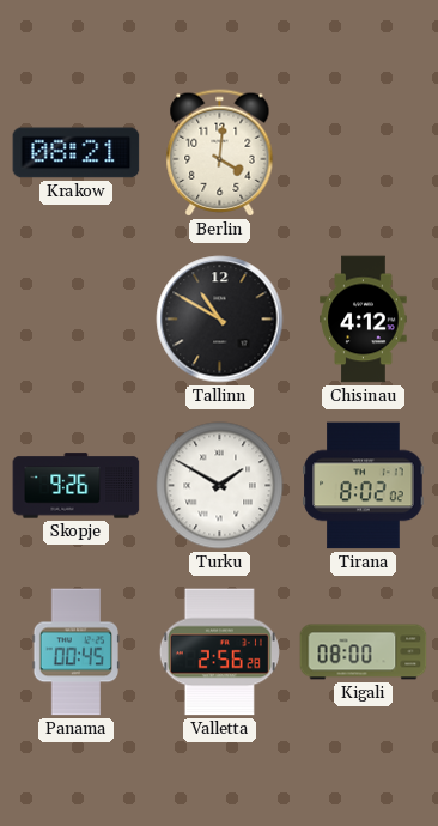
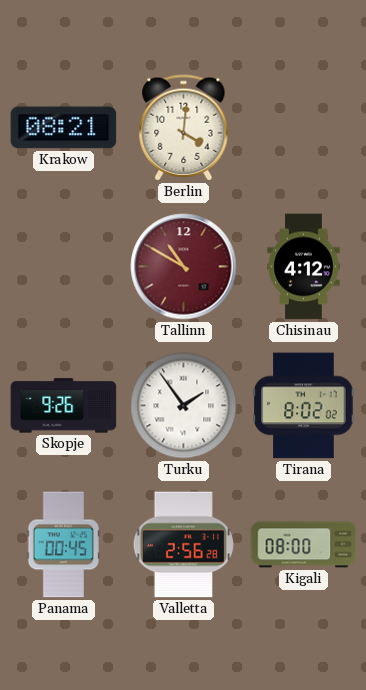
Tallinn dial: black -> burgundy
Turku: 1:50 -> 1:54
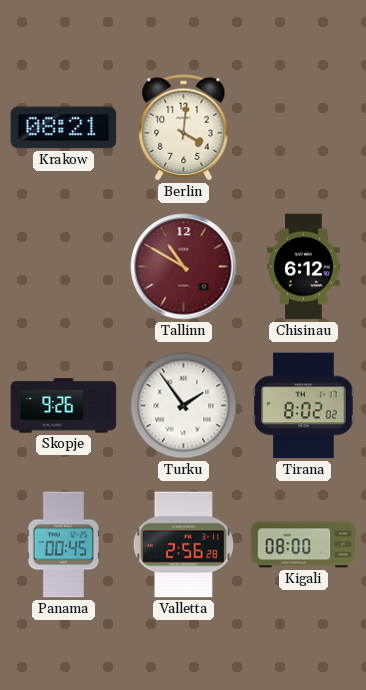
Chisinau: 4:12 -> 6:12
